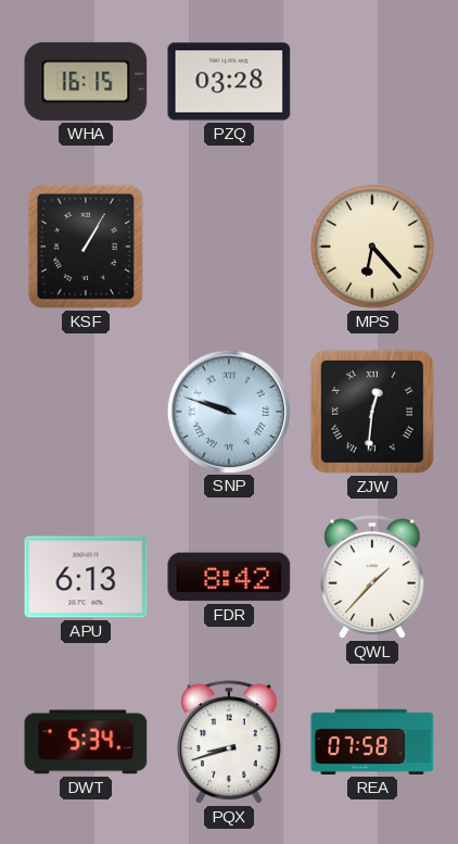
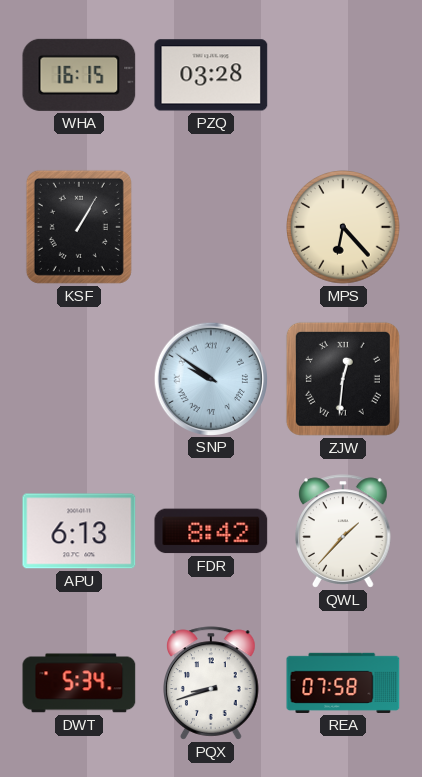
SNP: 9:48 -> 9:51
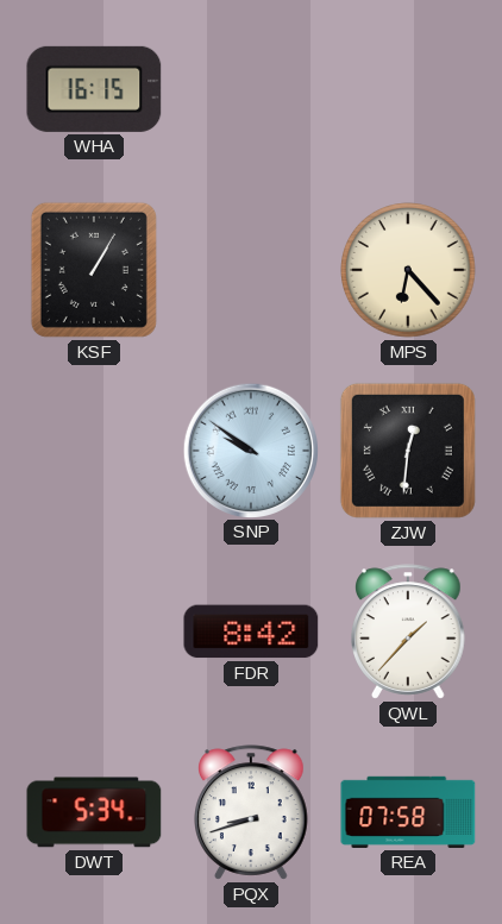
PZQ: 03:28 -> none
APU: 6:13 -> none
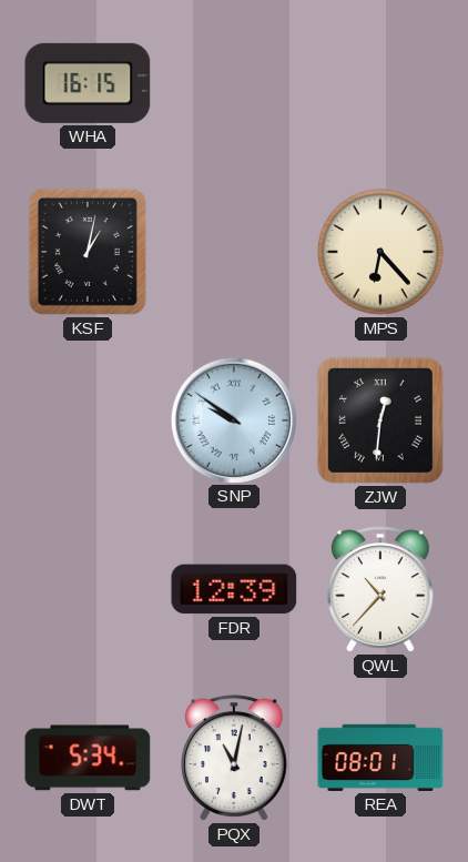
KSF: 1:05 -> 1:02
FDR: 8:42 -> 12:39
QWL: 1:37 -> 10:37
PQX: 8:42 -> 11:02
REA: 07:58 -> 08:01
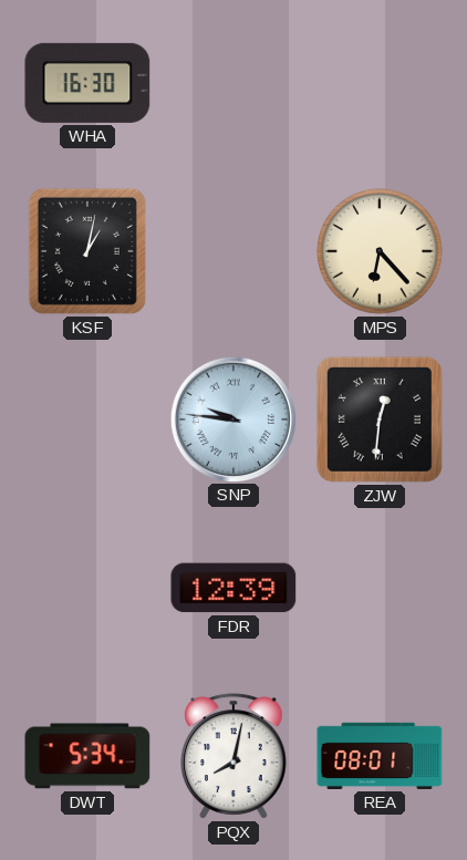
WHA: 16:15 -> 16:30
SNP: 9:51 -> 9:46
QWL: 10:37 -> none
PQX: 11:02 -> 8:02
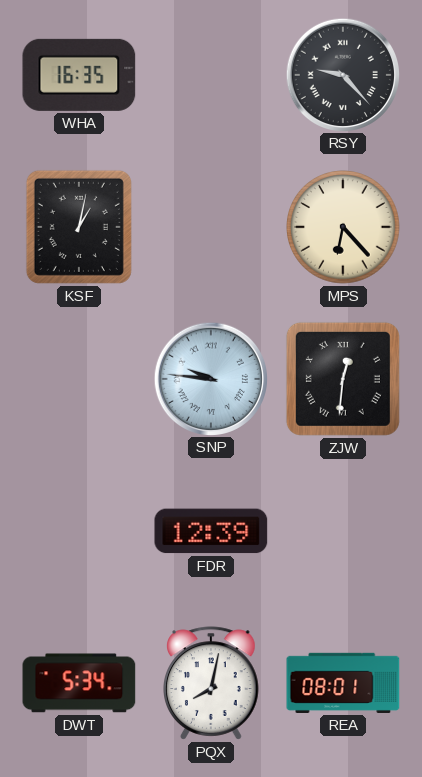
WHA: 16:30 -> 16:35
RSY: none -> 9:23
